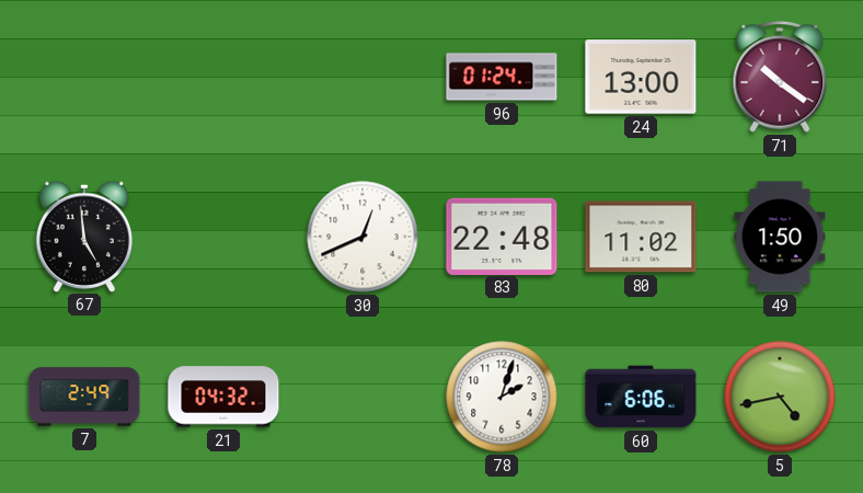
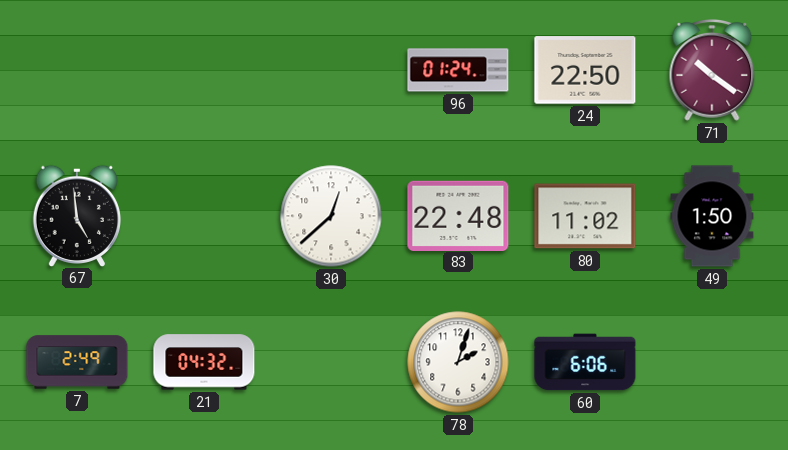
24: 13:00 -> 22:50
30: 12:41 -> 12:38
5: 4:43 -> none
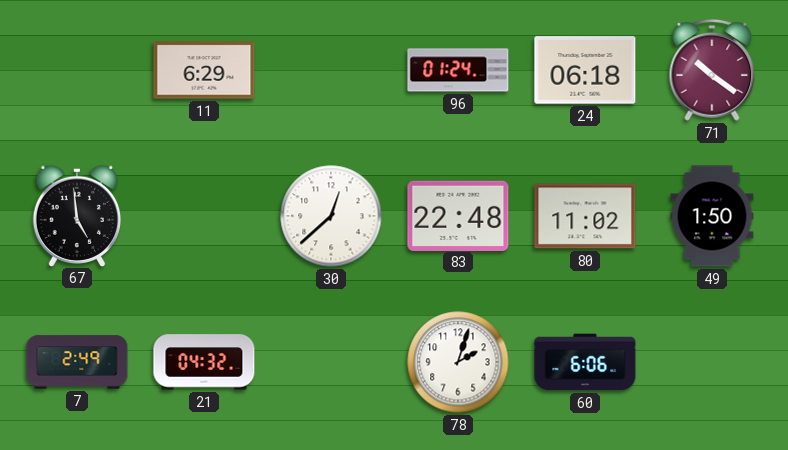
11: none -> 6:29
24: 22:50 -> 06:18
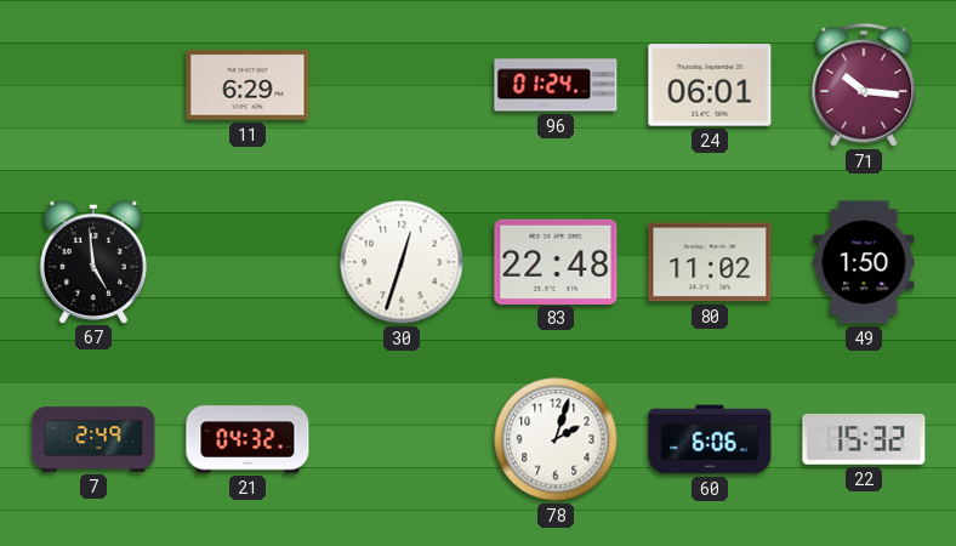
24: 06:18 -> 06:01
71: 10:21 -> 10:16
30: 12:38 -> 12:33
22: none -> 15:32
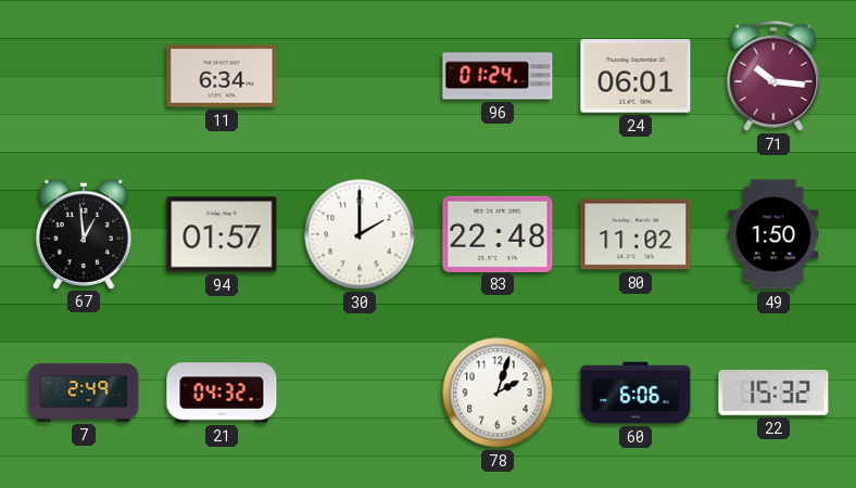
11: 6:29 -> 6:34
67: 4:59 -> 12:59
94: none -> 01:57
30: 12:33 -> 2:00
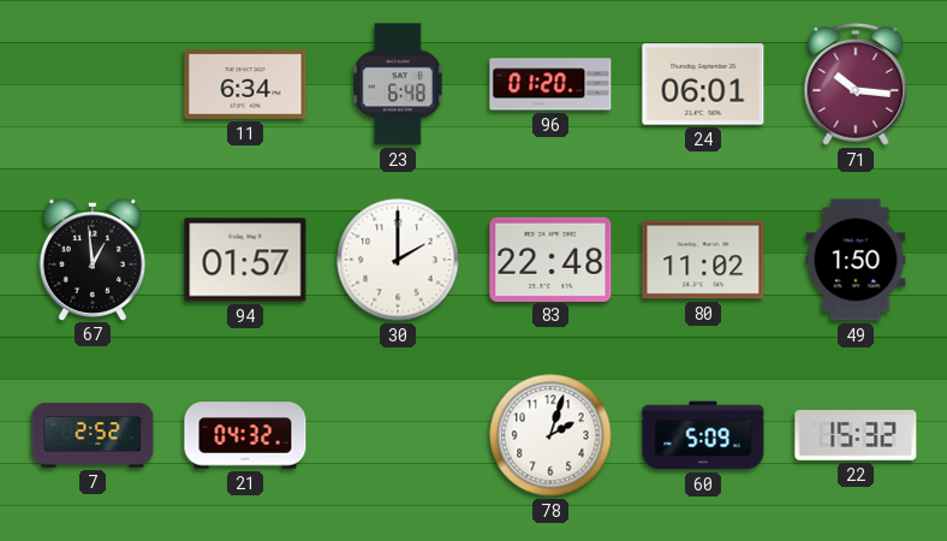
23: none -> 6:48
96: 01:24 -> 01:20
7: 2:49 -> 2:52
60: 6:06 -> 5:09
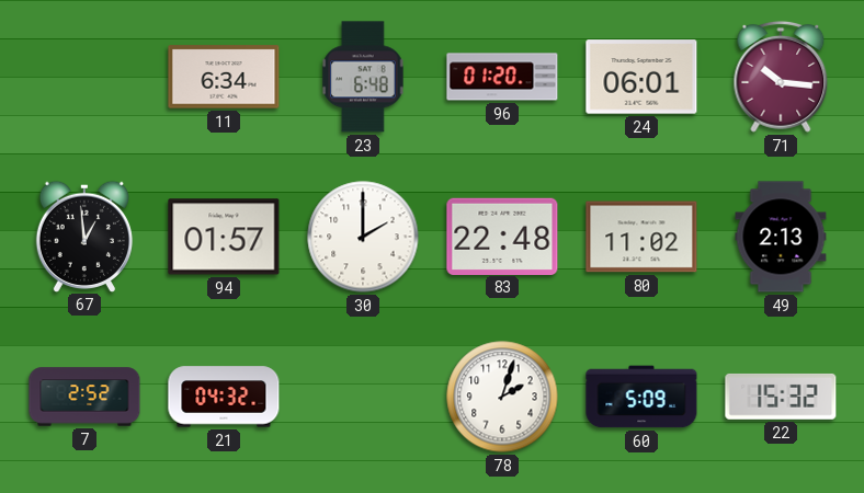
49: 1:50 -> 2:13
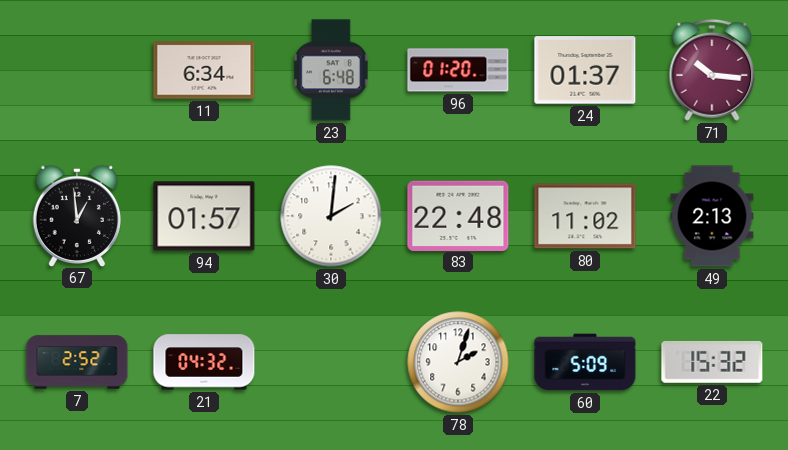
24: 06:01 -> 01:37
30: 2:00 -> 2:01
